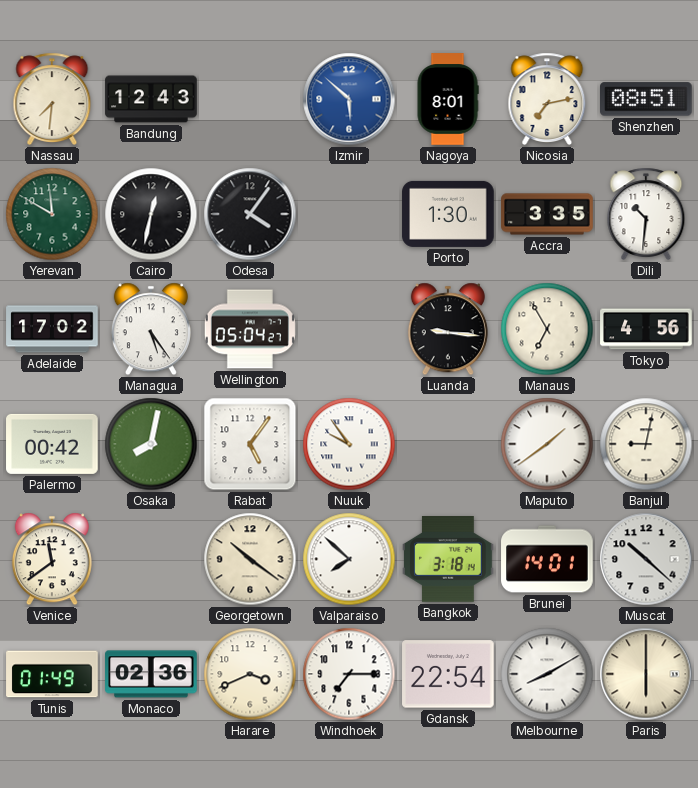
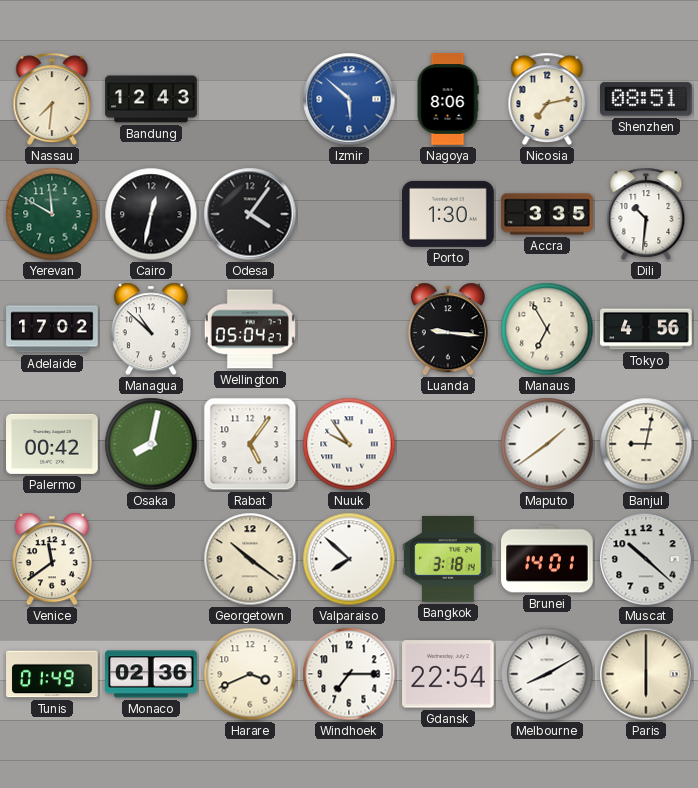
Nagoya: 8:01 -> 8:06
Managua: 5:24 -> 10:52
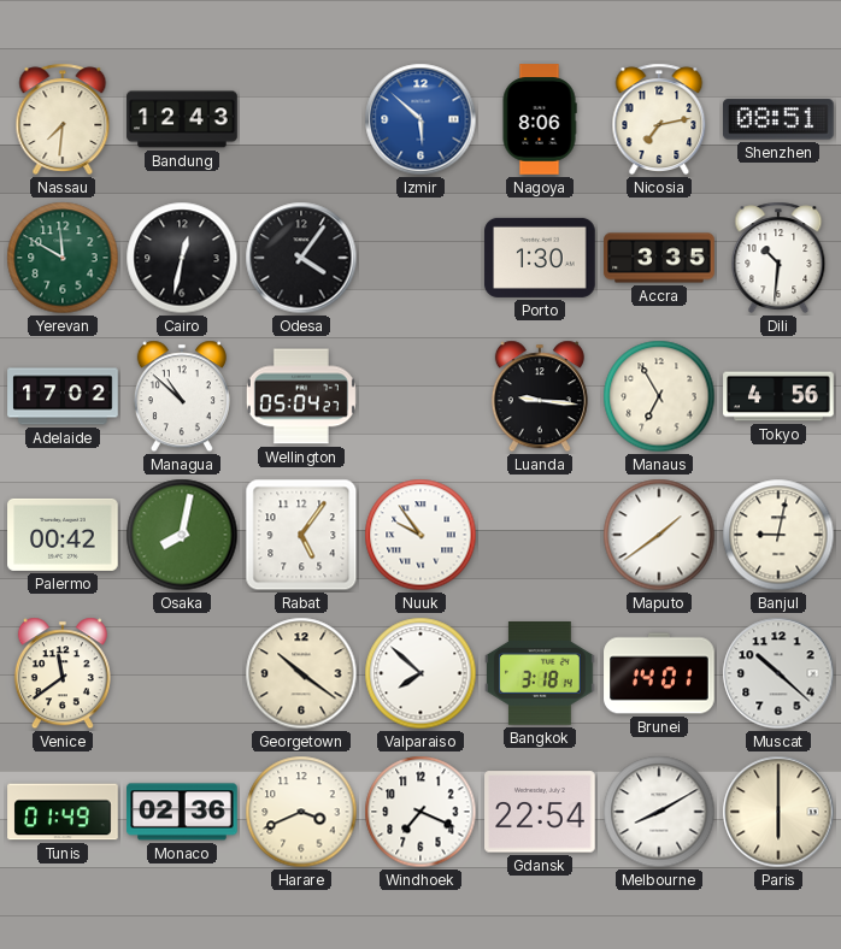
Windhoek: 7:15 -> 7:19
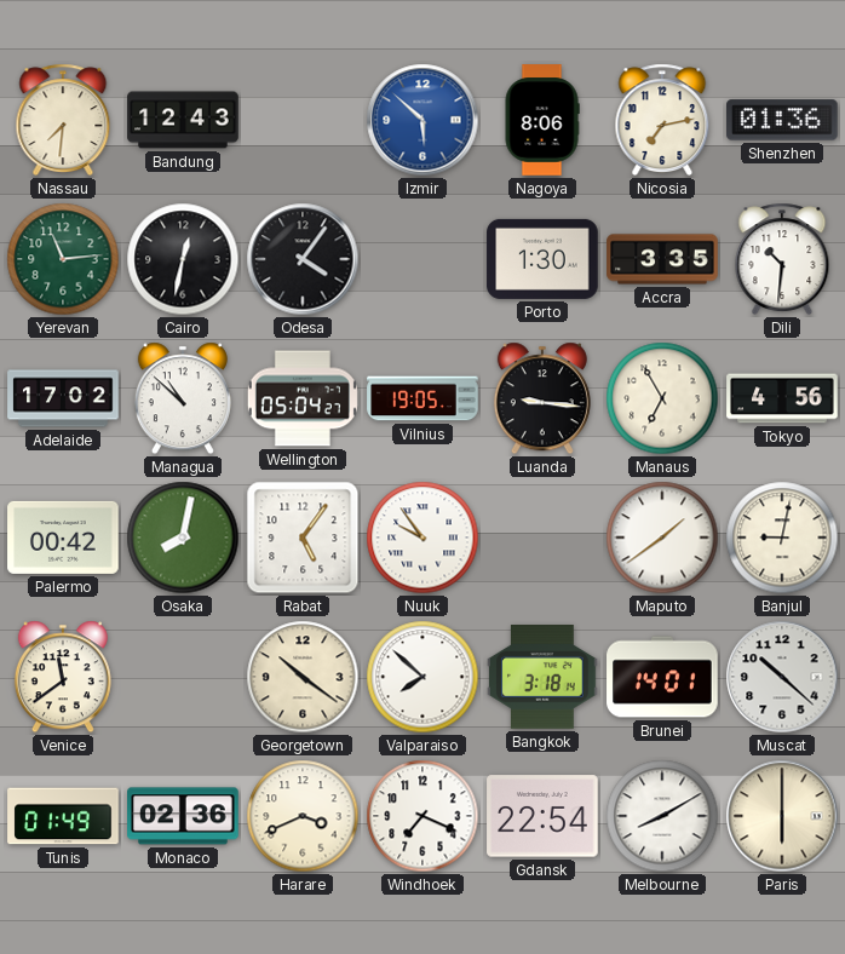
Shenzhen: 08:51 -> 01:36
Yerevan: 11:50 -> 11:14
Vilnius: none -> 19:05
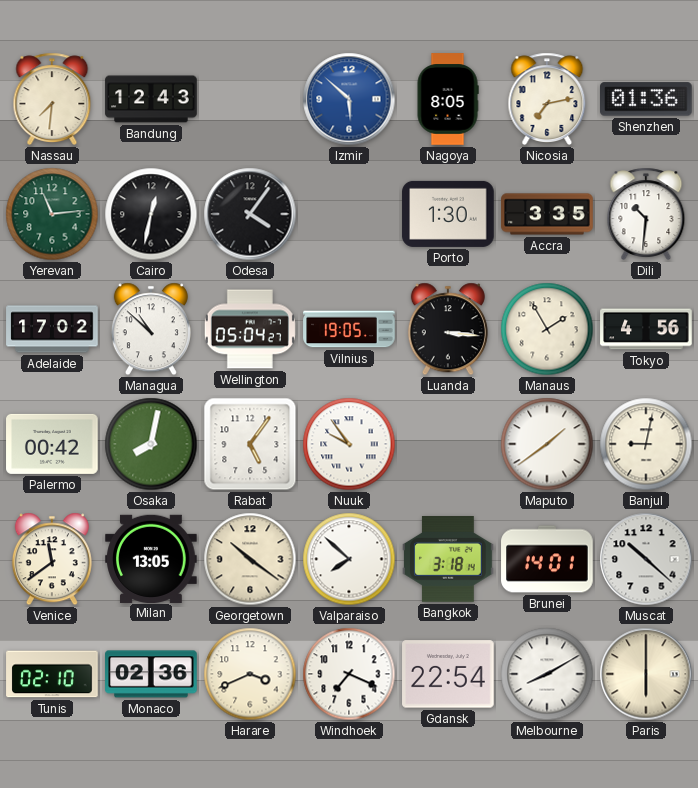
Nagoya: 8:06 -> 8:05
Luanda: 9:16 -> 3:16
Manaus: 6:55 -> 1:55
Milan: none -> 13:05
Tunis: 01:49 -> 02:10
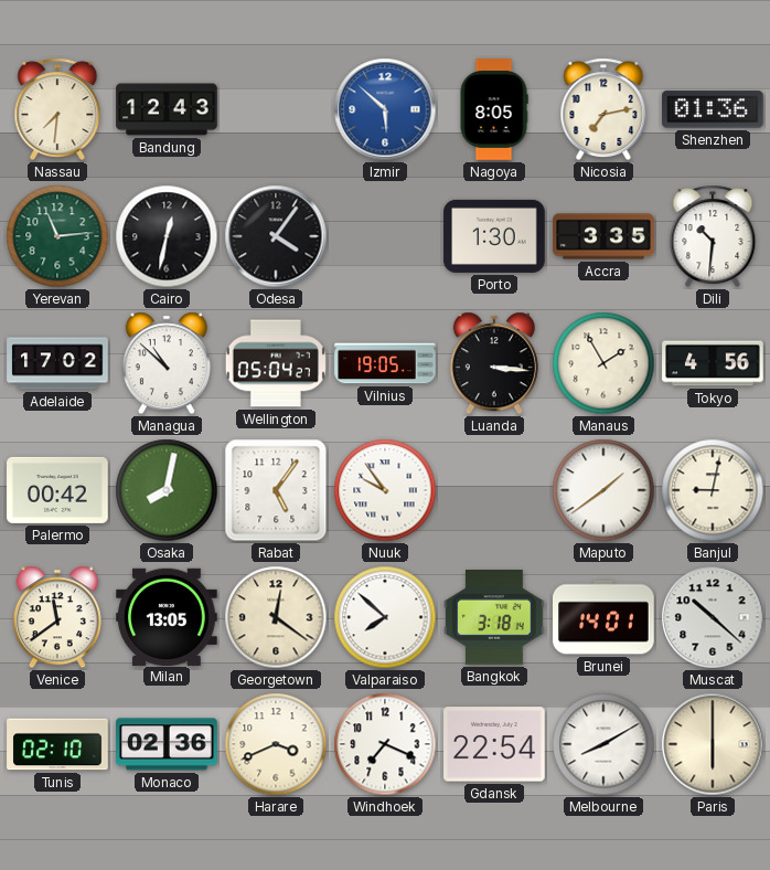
Georgetown: 10:21 -> 12:21
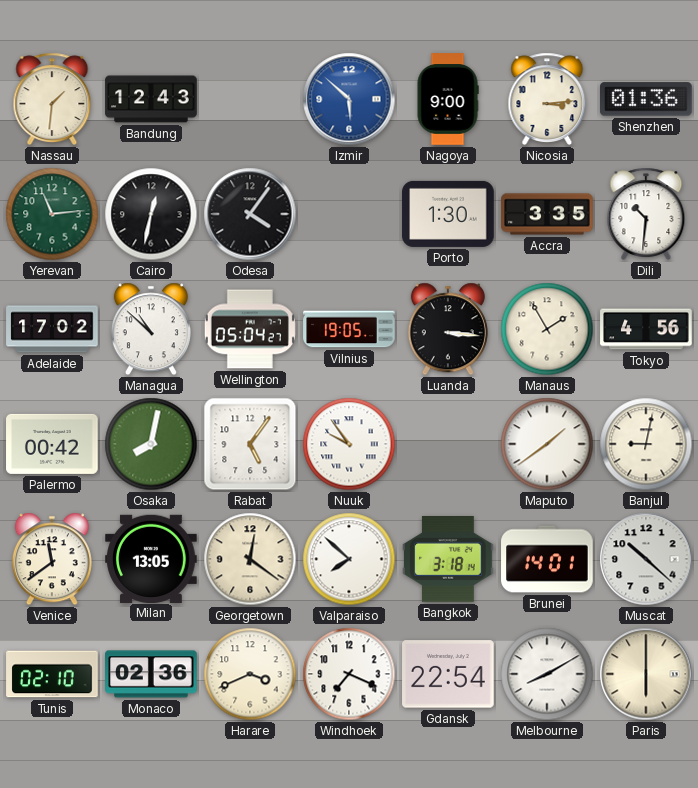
Nassau: 7:31 -> 1:31
Nagoya: 8:05 -> 9:00
Nicosia: 7:13 -> 3:14
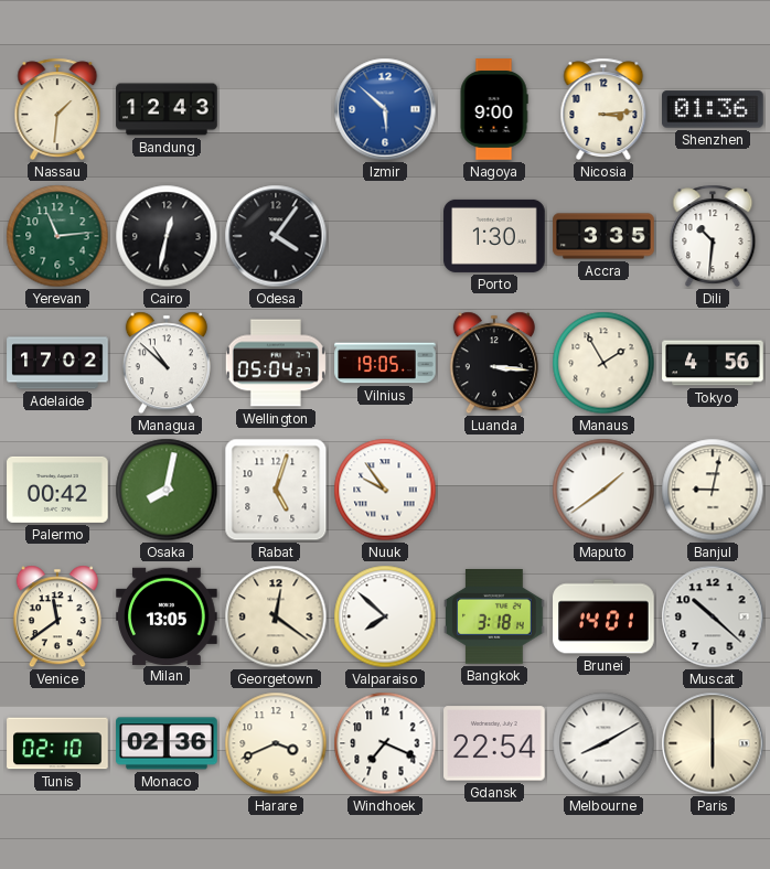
Rabat: 5:06 -> 5:03
